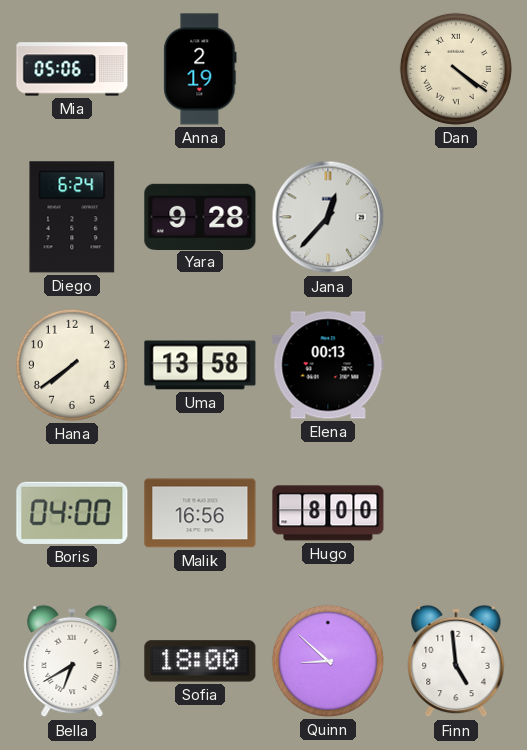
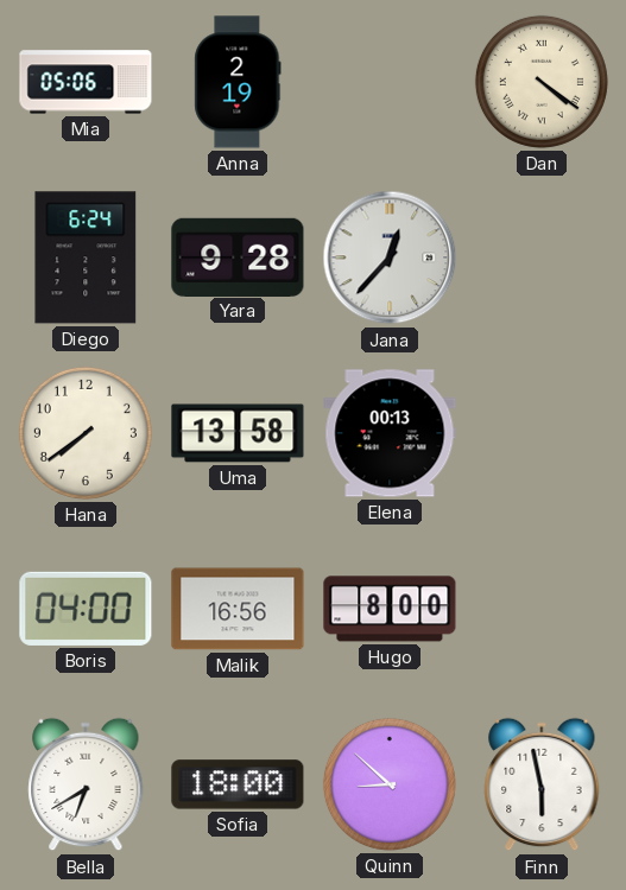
Finn: 4:59 -> 5:58
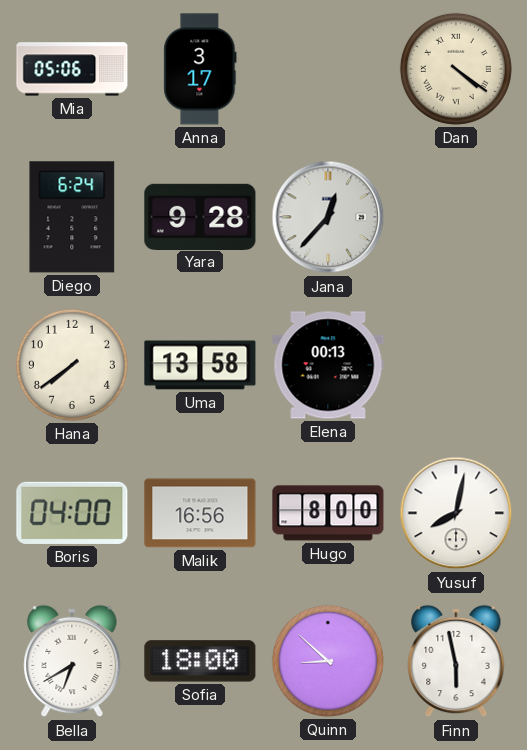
Anna: 2:19 -> 3:17
Yusuf: none -> 8:02
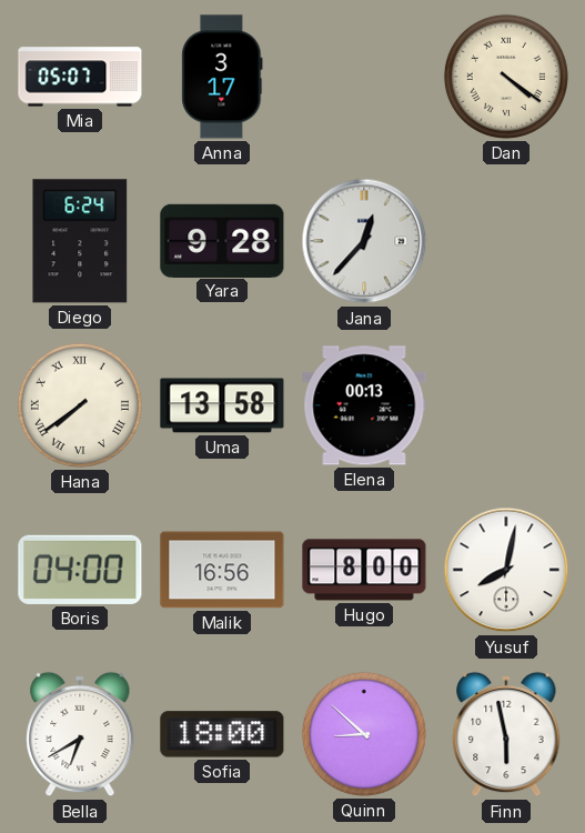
Mia: 05:06 -> 05:07
Hana numerals: Arabic -> Roman
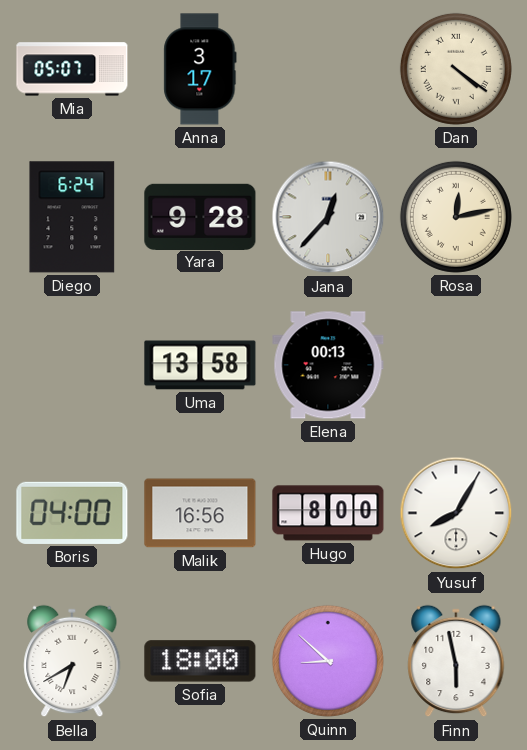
Rosa: none -> 12:13
Hana: 7:39 -> none
Yusuf: 8:02 -> 8:05
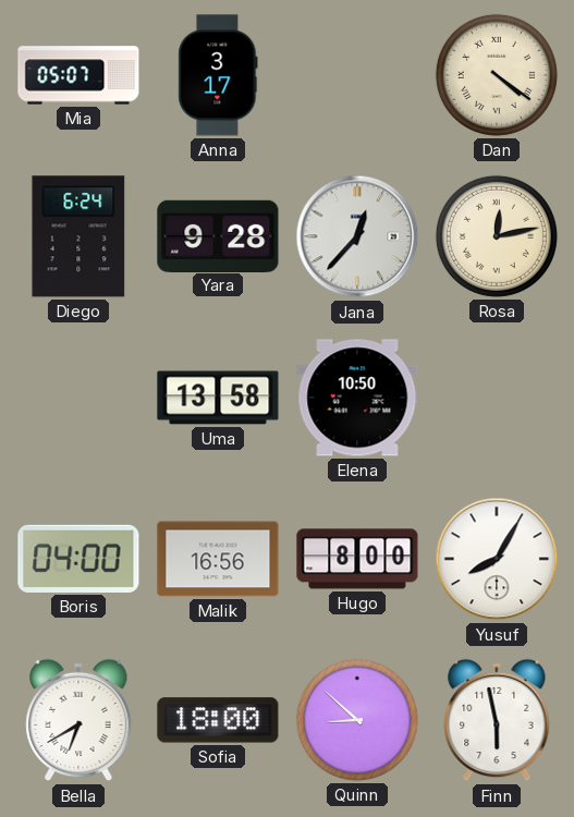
Elena: 00:13 -> 10:50
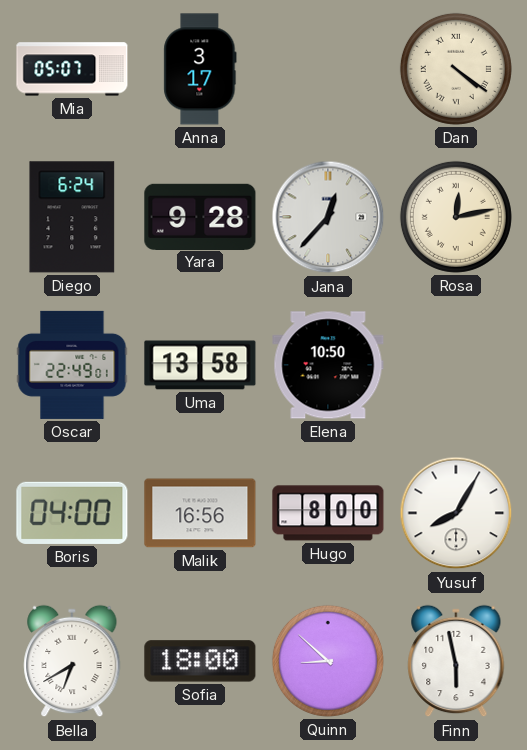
Oscar: none -> 22:49
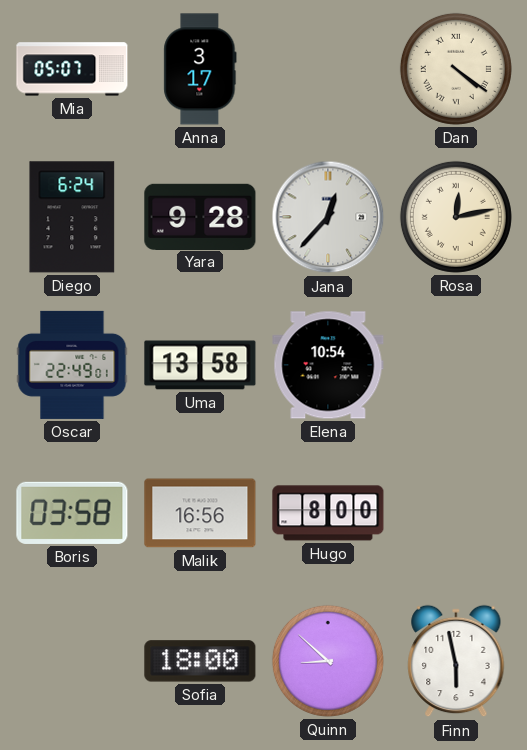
Elena: 10:50 -> 10:54
Boris: 04:00 -> 03:58
Yusuf: 8:05 -> none
Bella: 6:40 -> none
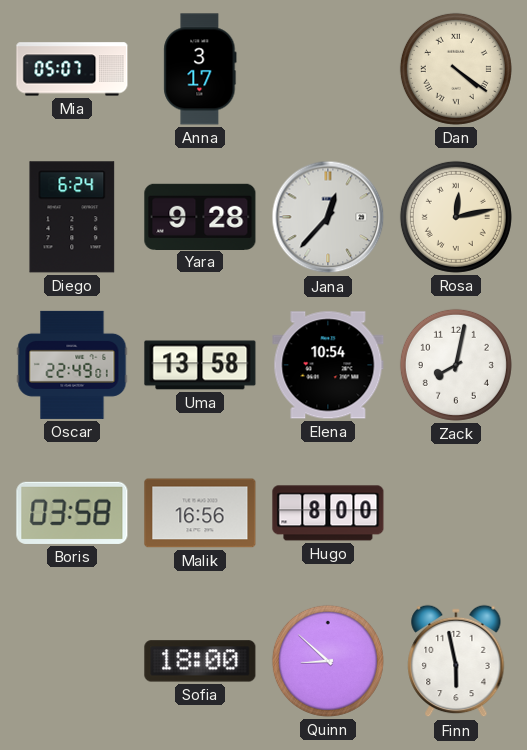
Zack: none -> 8:02
